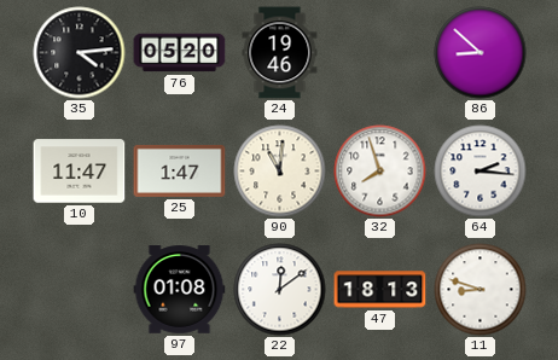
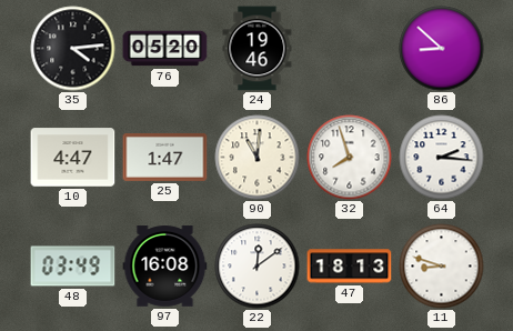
10: 11:47 -> 4:47
48: none -> 03:49
97: 01:08 -> 16:08
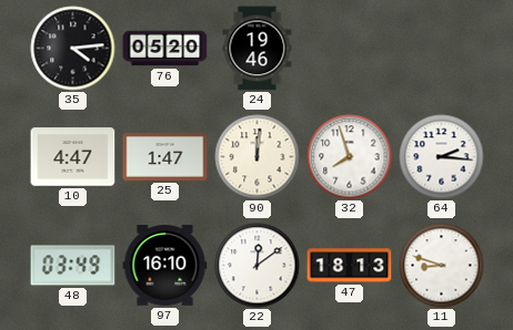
86: 8:52 -> none
90: 11:01 -> 12:01
97: 16:08 -> 16:10
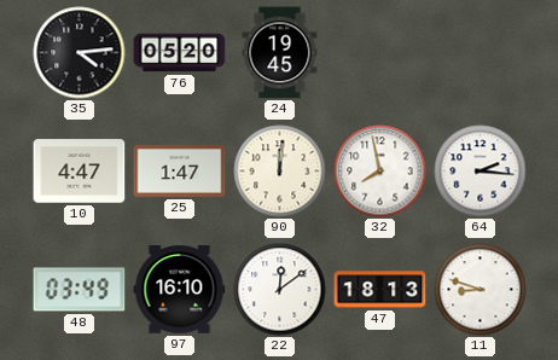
24: 19:46 -> 19:45
32: 7:57 -> 7:58
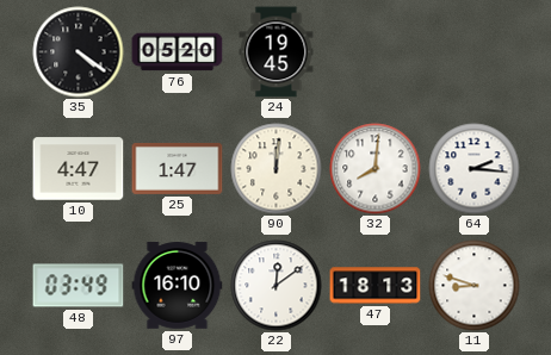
35: 4:14 -> 4:21
32: 7:58 -> 8:01
